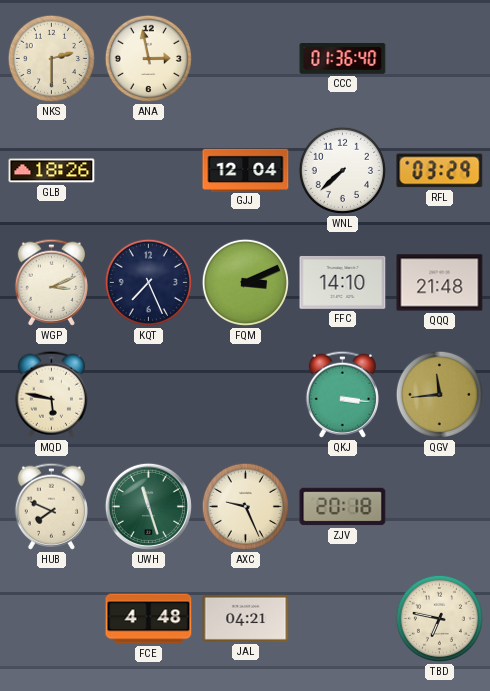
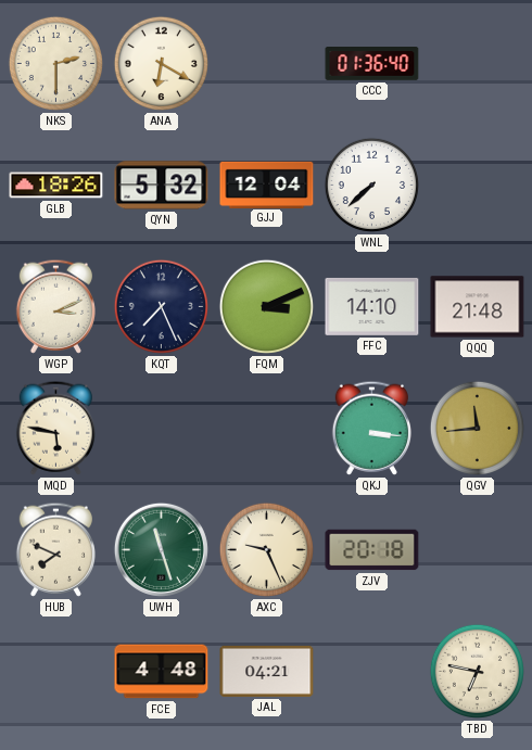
ANA: 2:58 -> 6:20
QYN: none -> 5:32
RFL: 03:29 -> none
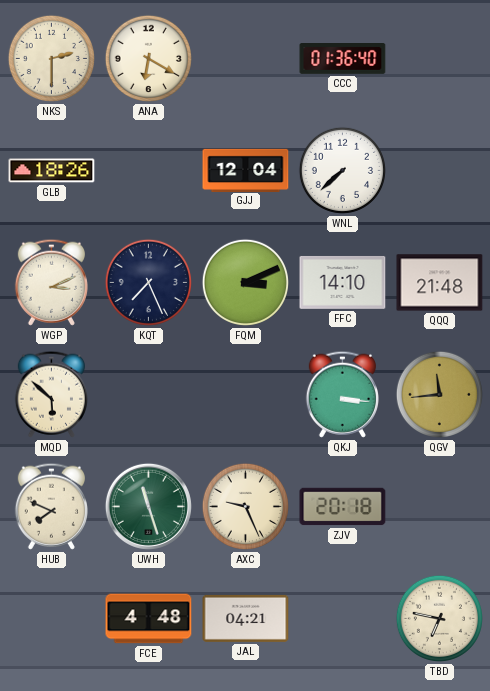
QYN: 5:32 -> none
MQD: 5:47 -> 5:52
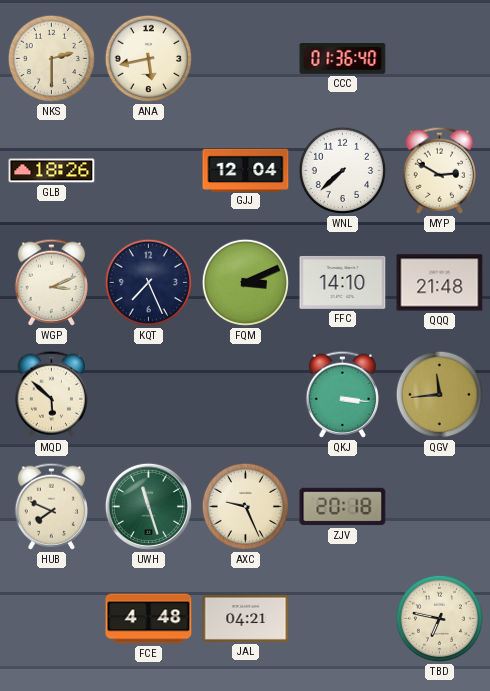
ANA: 6:20 -> 5:43
MYP: none -> 2:50
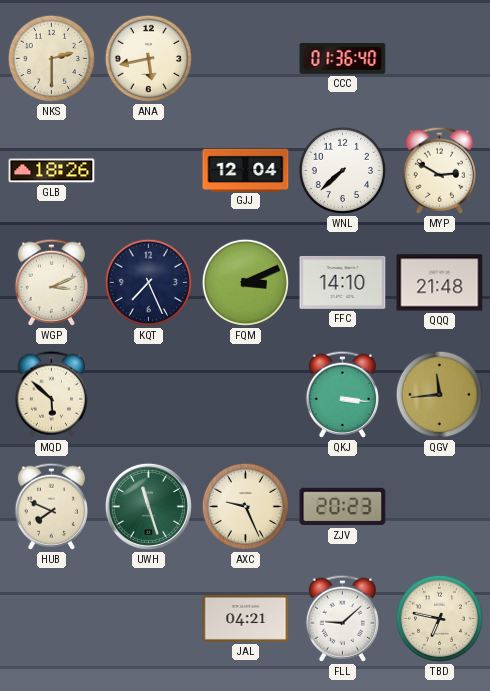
ZJV: 20:18 -> 20:23
FCE: 4:48 -> none
FLL: none -> 9:08
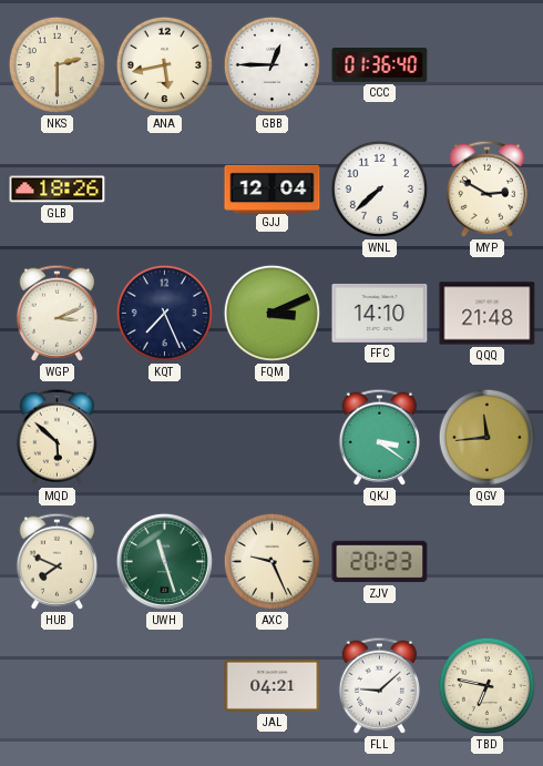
GBB: none -> 12:45
QKJ: 3:16 -> 3:21
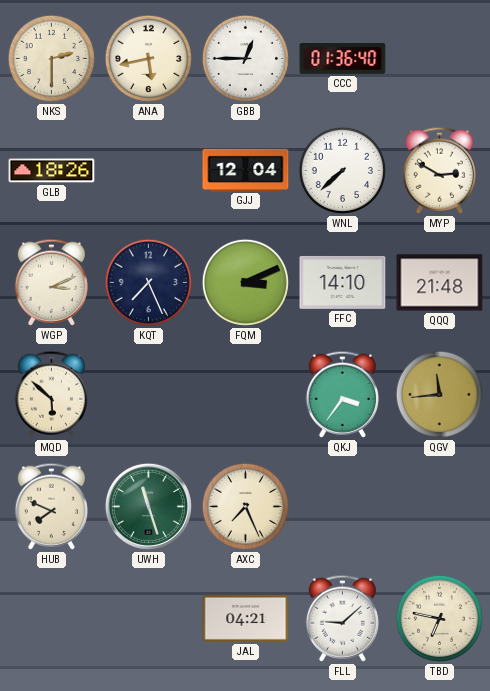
QKJ: 3:21 -> 3:36
AXC: 9:26 -> 7:26
ZJV: 20:23 -> none
